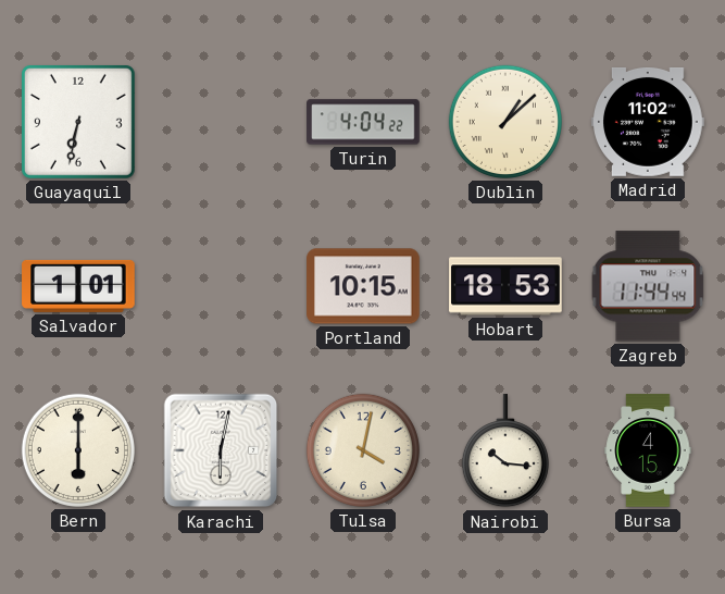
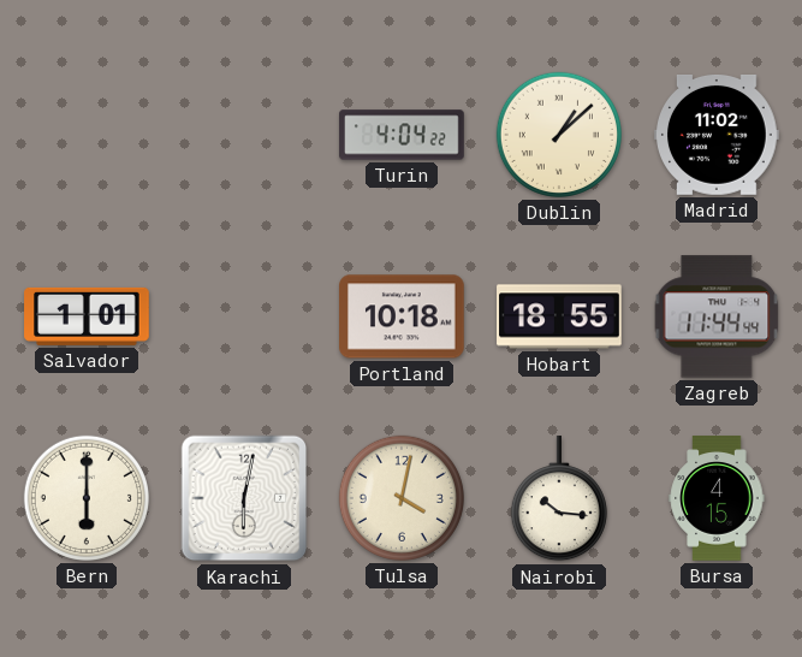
Guayaquil: 6:32 -> none
Portland: 10:15 -> 10:18
Hobart: 18:53 -> 18:55
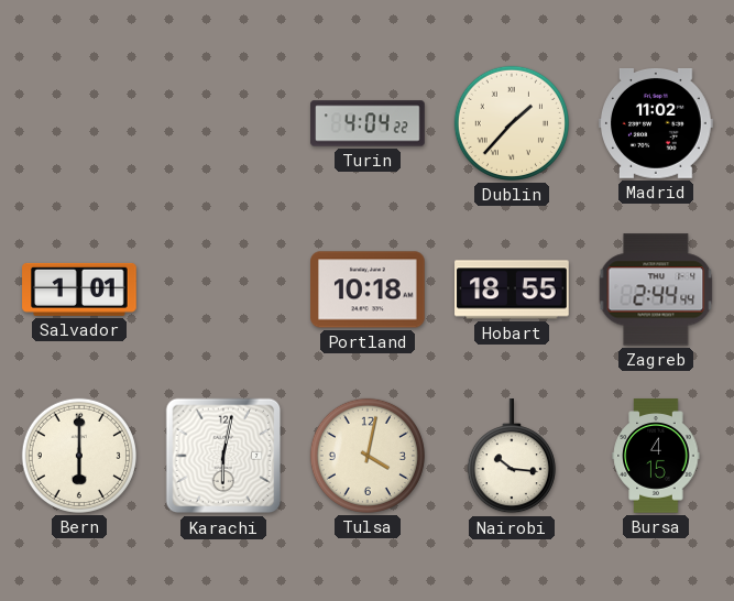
Dublin: 1:08 -> 1:37
Zagreb: 11:44 -> 2:44
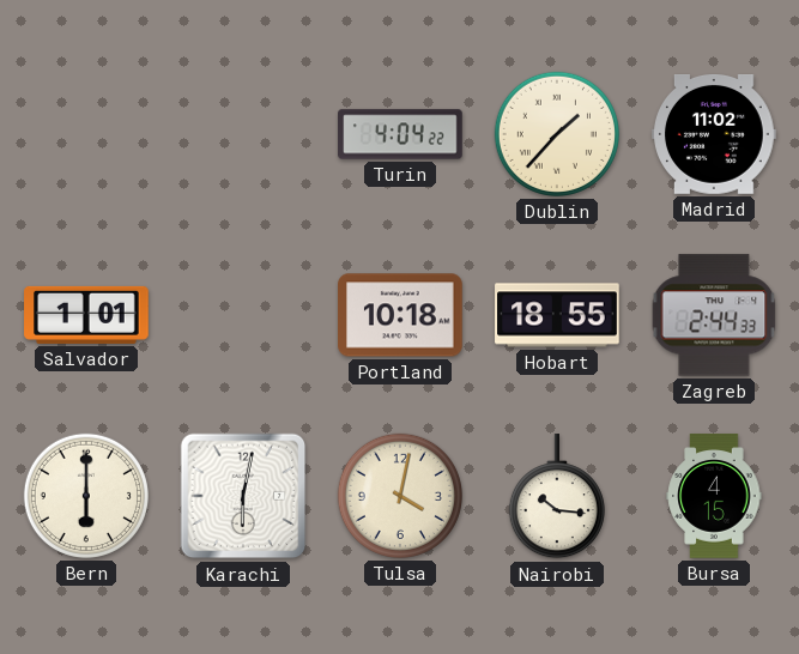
Zagreb: 2:44:44 -> 2:44:33
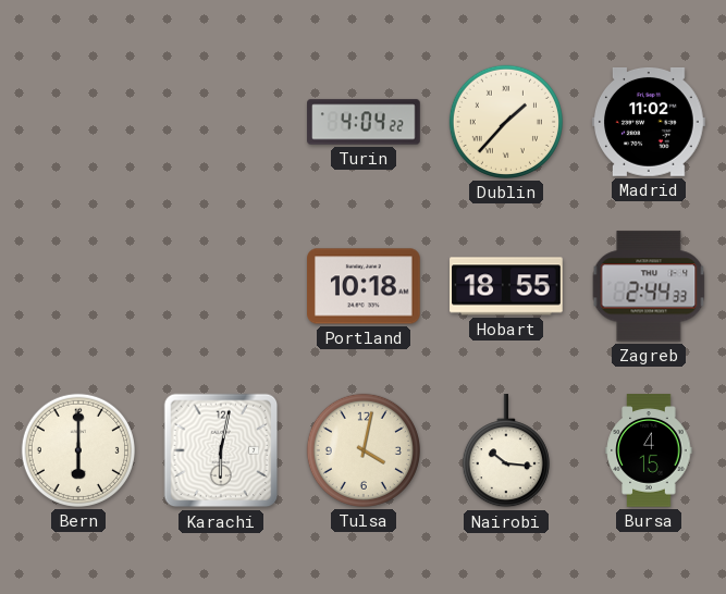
Salvador: 1:01 -> none
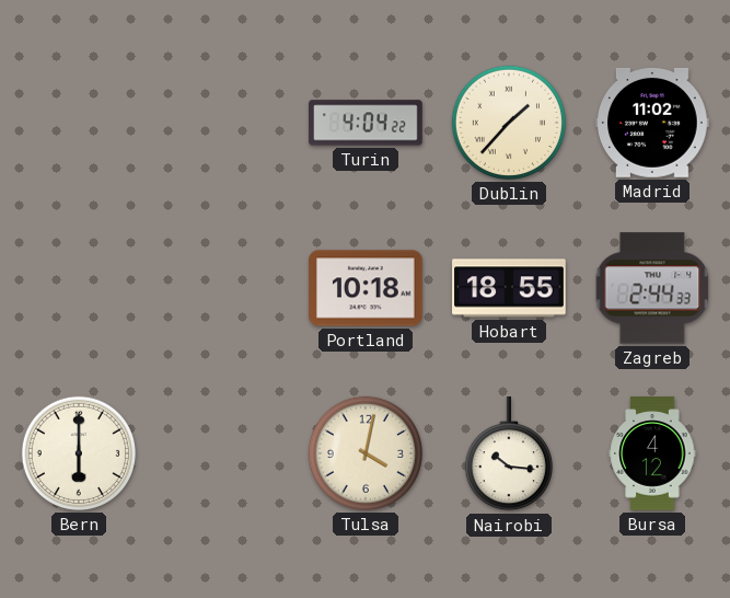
Karachi: 6:02 -> none
Bursa: 4:15 -> 4:12
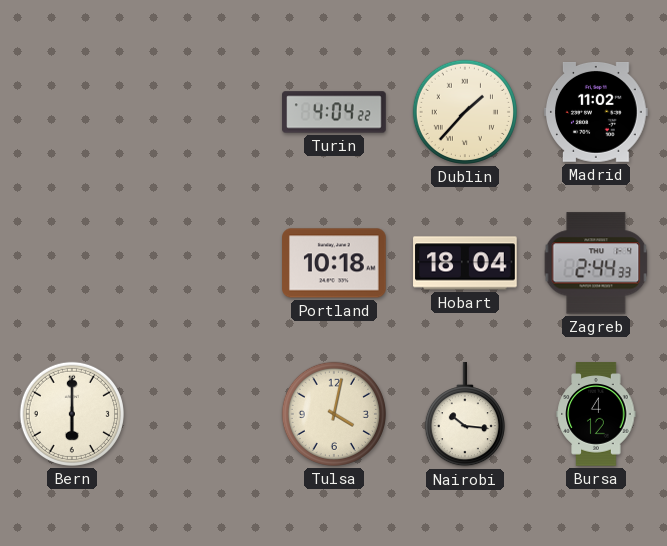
Hobart: 18:55 -> 18:04
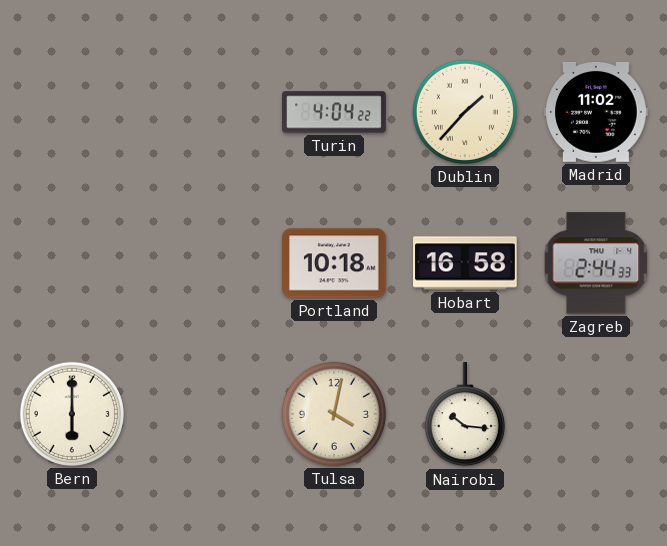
Hobart: 18:04 -> 16:58
Bursa: 4:12 -> none
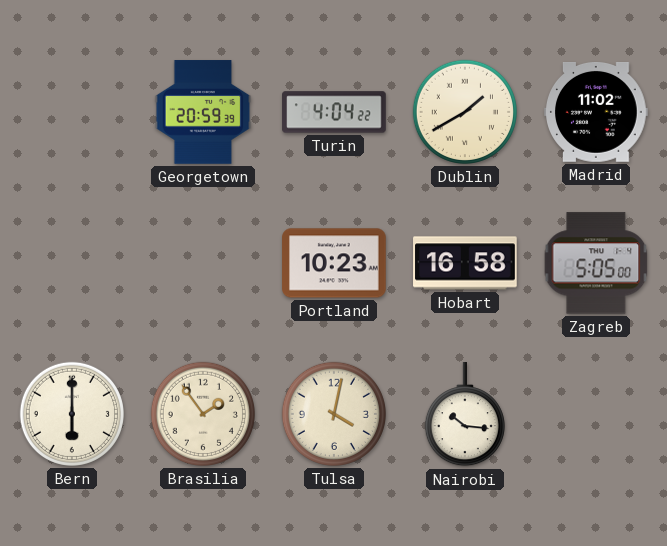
Georgetown: none -> 20:59
Dublin: 1:37 -> 1:40
Portland: 10:18 -> 10:23
Zagreb: 2:44 -> 5:05
Brasilia: none -> 1:54
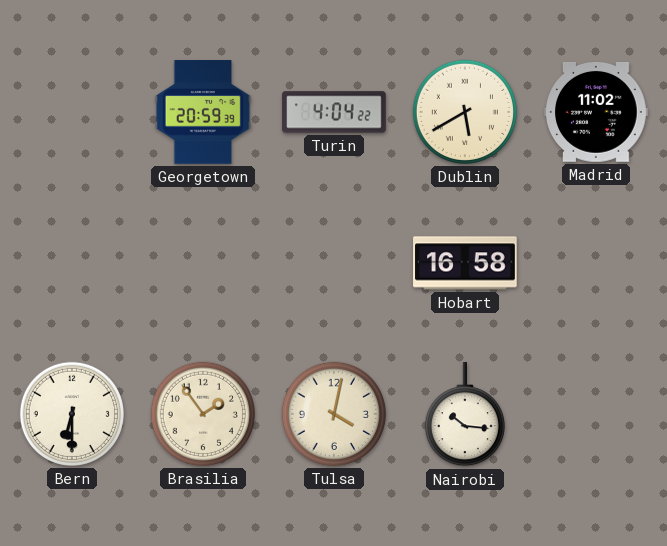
Dublin: 1:40 -> 5:40
Portland: 10:23 -> none
Zagreb: 5:05 -> none
Bern: 6:00 -> 6:30
